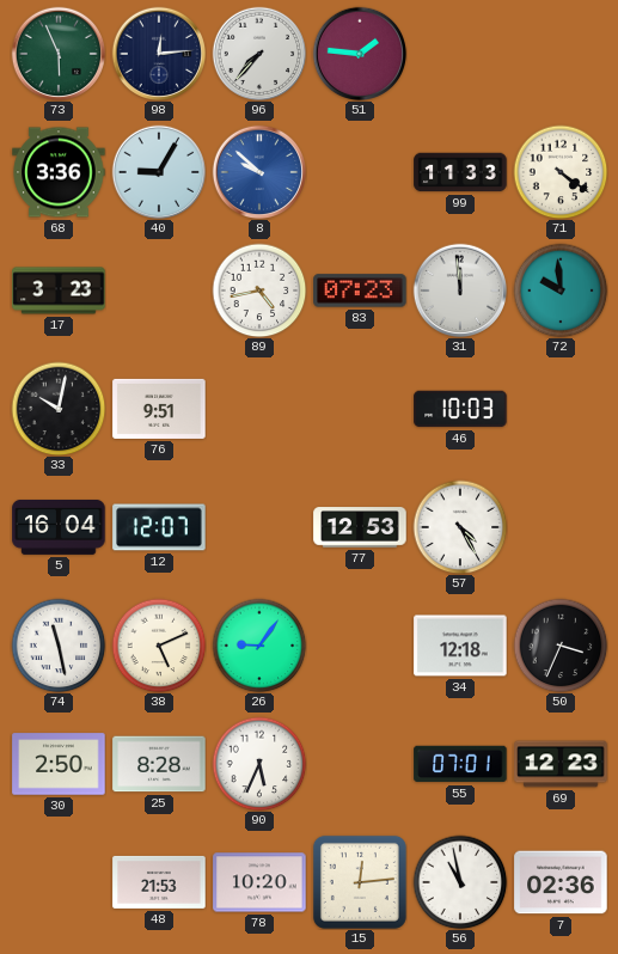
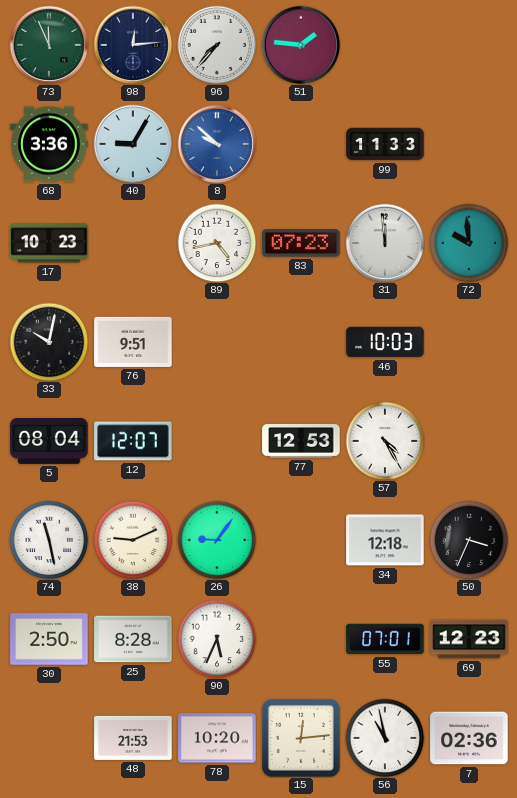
73: 5:56 -> 11:56
71: 4:21 -> none
17: 3:23 -> 10:23
5: 16:04 -> 08:04
38: 5:11 -> 9:11
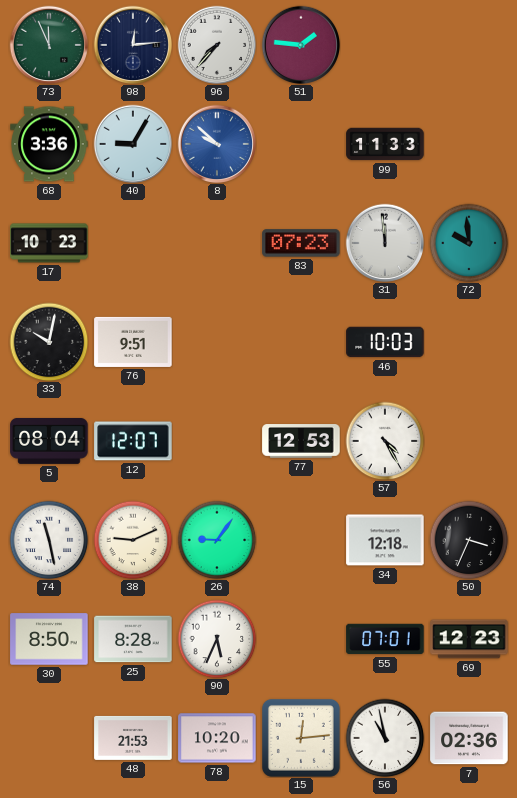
89: 4:43 -> none
30: 2:50 -> 8:50
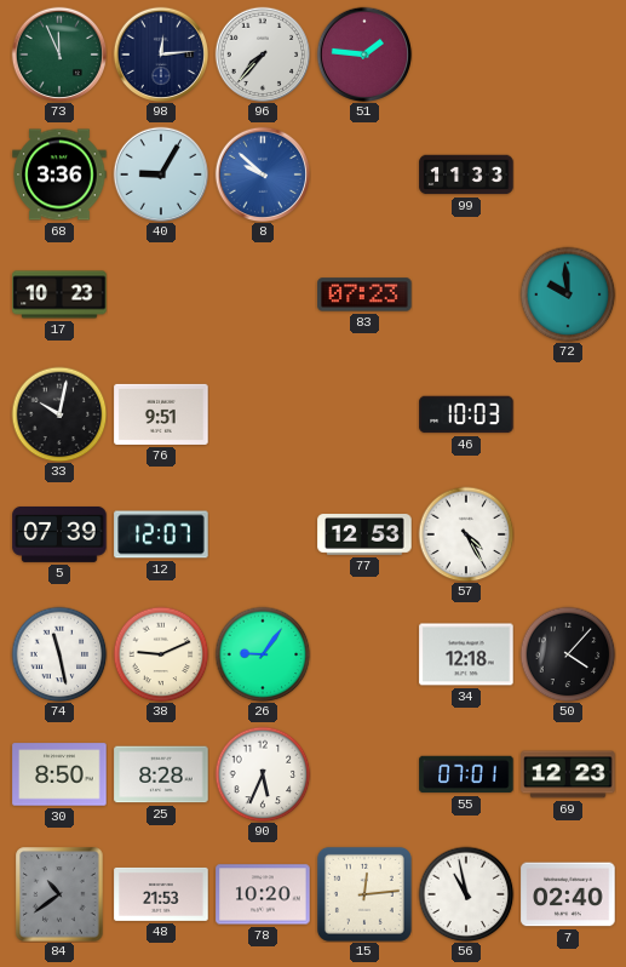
31: 11:59 -> none
5: 08:04 -> 07:39
50: 3:34 -> 4:07
84: none -> 10:39
7: 02:36 -> 02:40
